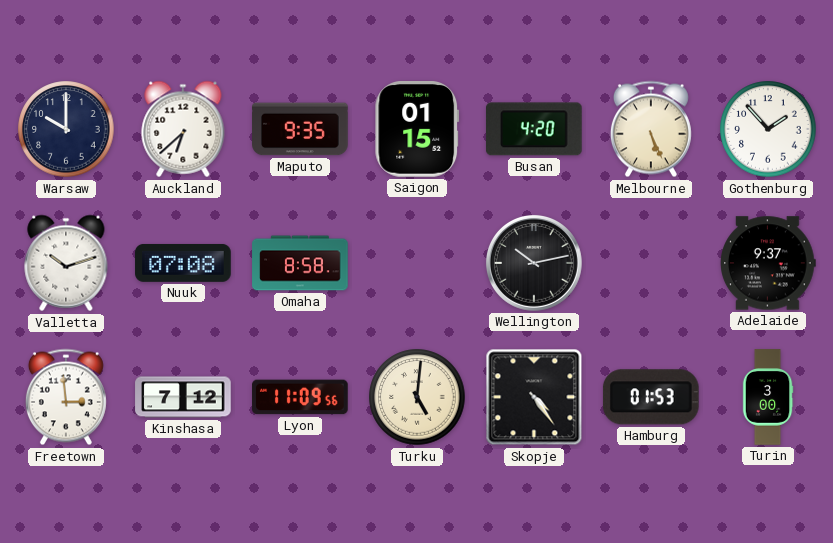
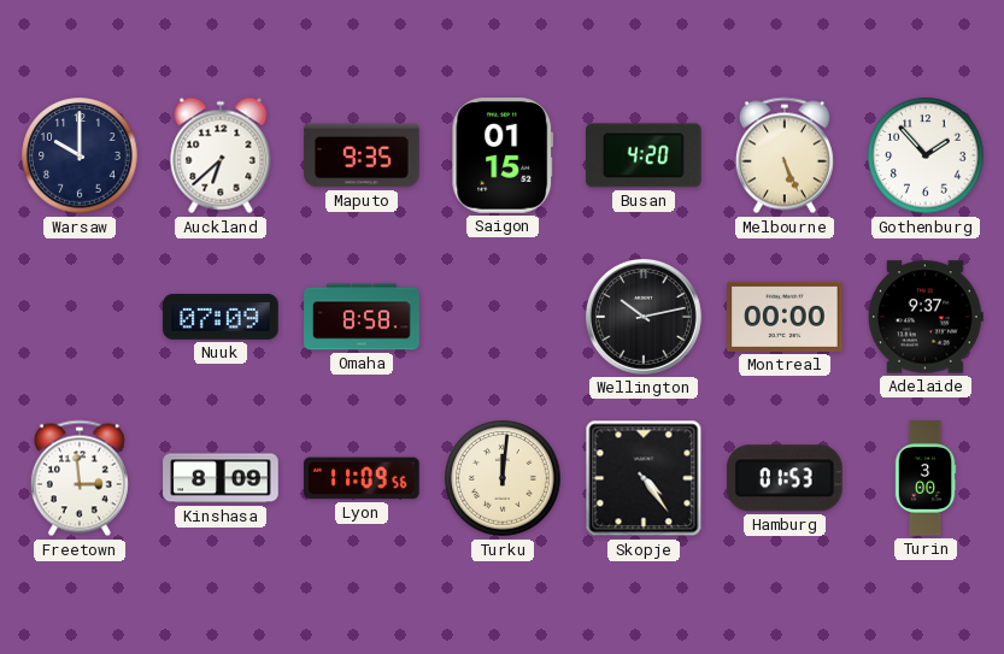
Valletta: 10:12 -> none
Nuuk: 07:08 -> 07:09
Montreal: none -> 00:00
Kinshasa: 7:12 -> 8:09
Turku: 5:01 -> 12:01
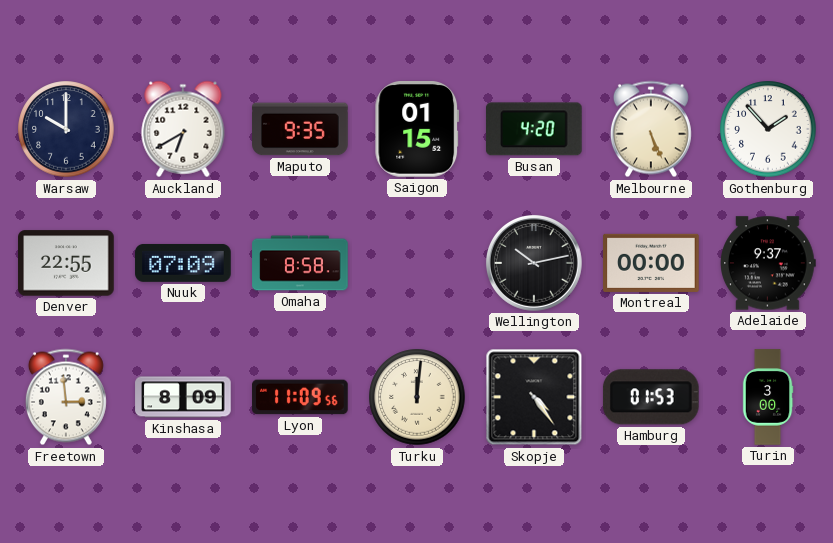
Auckland: 6:38 -> 6:40
Denver: none -> 22:55
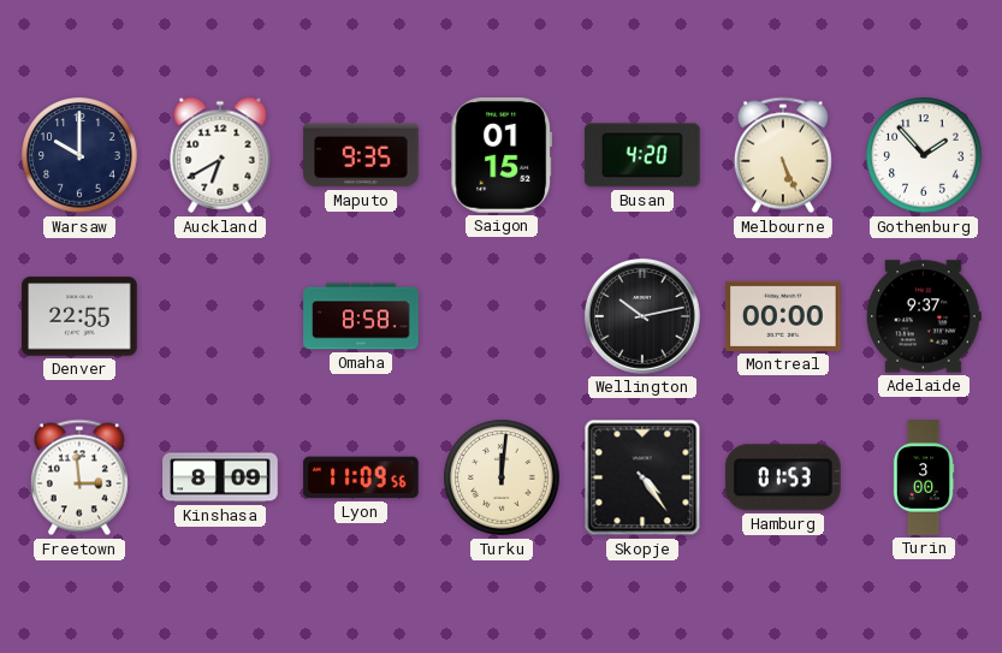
Nuuk: 07:09 -> none
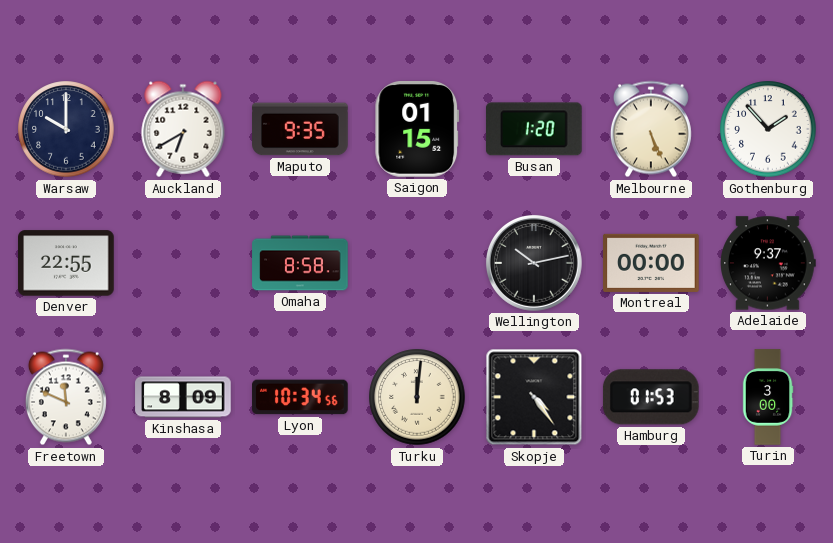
Busan: 4:20 -> 1:20
Freetown: 2:59 -> 11:49
Lyon: 11:09 -> 10:34
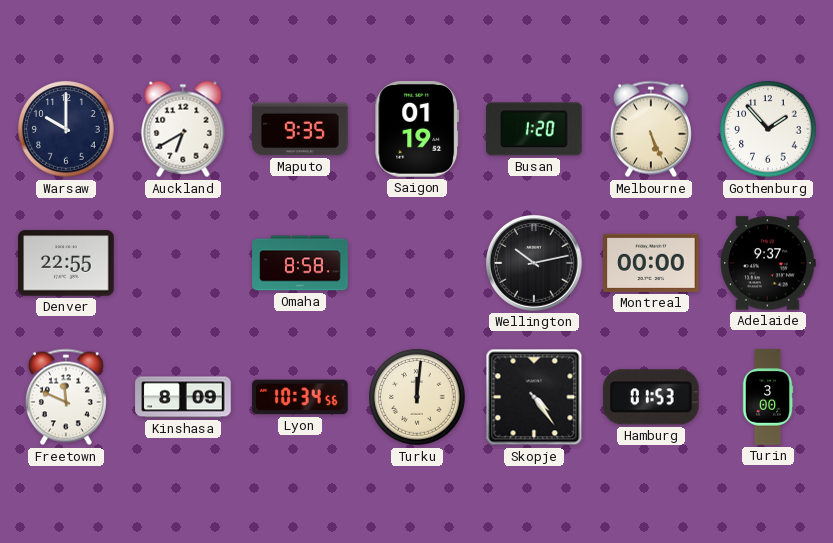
Saigon: 01:15 -> 01:19
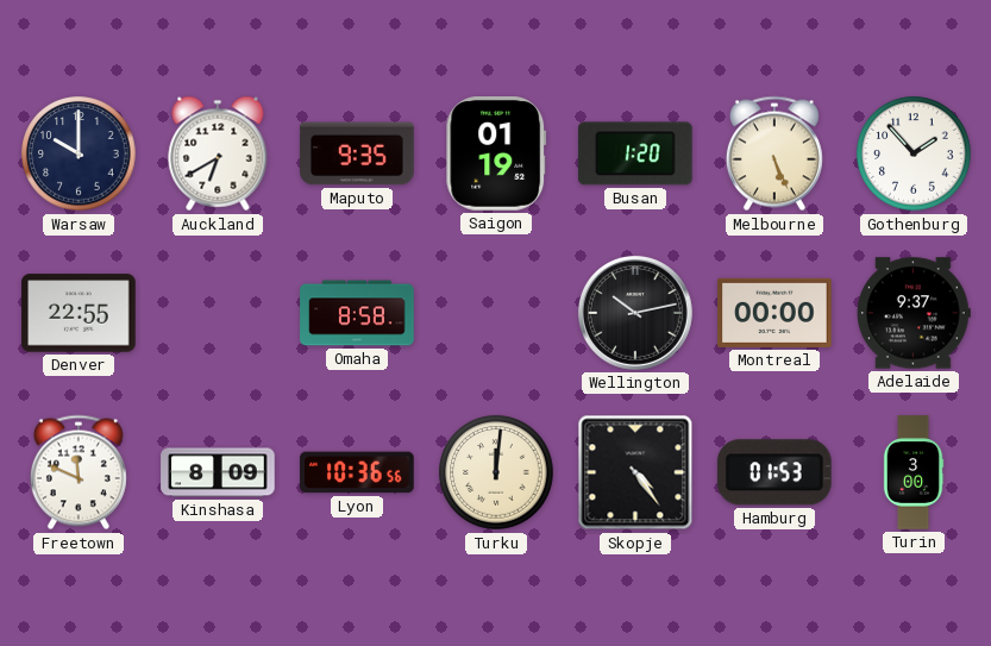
Lyon: 10:34 -> 10:36
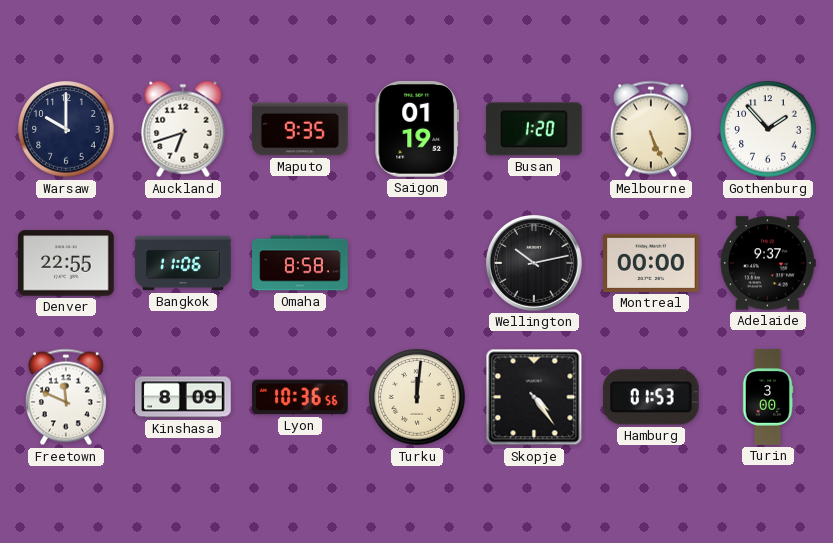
Auckland: 6:40 -> 6:42
Bangkok: none -> 11:06
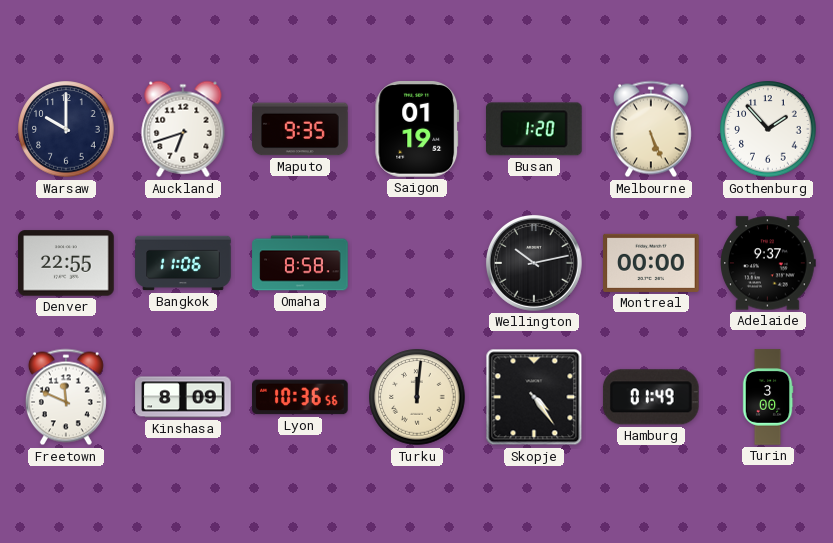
Hamburg: 01:53 -> 01:49
